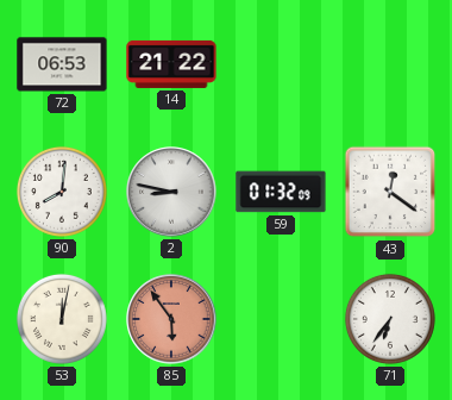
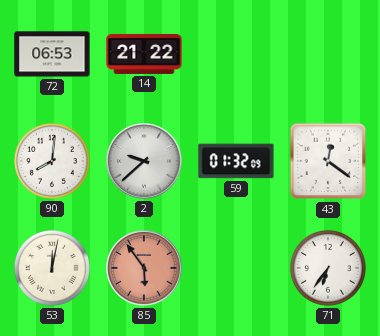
2: 8:47 -> 9:38
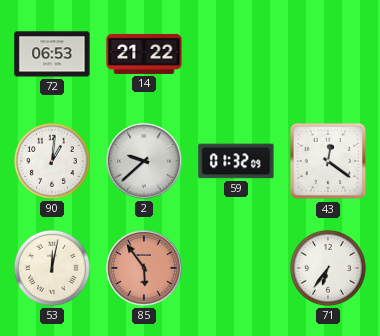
90: 8:01 -> 1:01
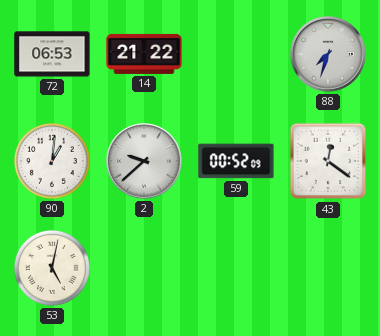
88: none -> 7:33
59: 01:32 -> 00:52
53: 12:02 -> 5:02
85: 5:54 -> none
71: 6:36 -> none
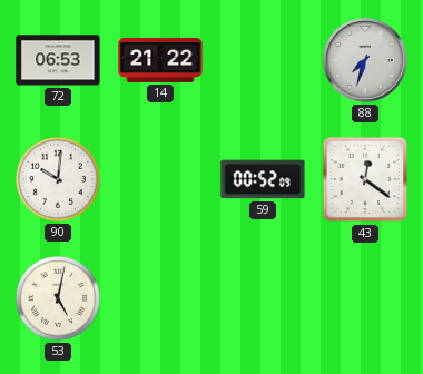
90: 1:01 -> 10:01
2: 9:38 -> none
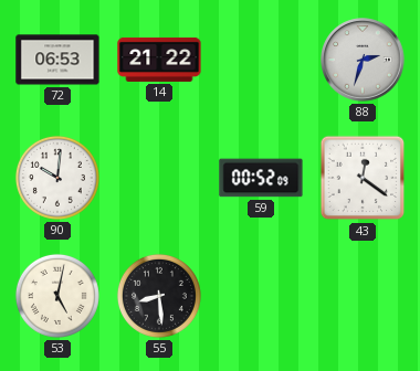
88: 7:33 -> 2:33
55: none -> 8:29
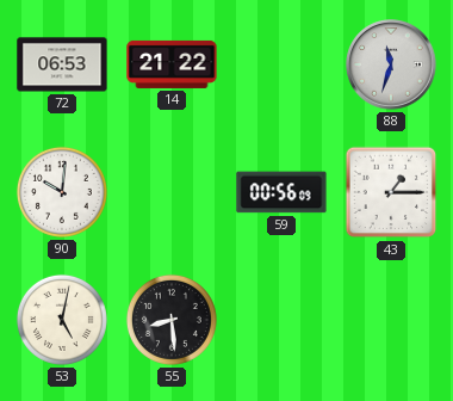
88: 2:33 -> 11:33
59: 00:52 -> 00:56
43: 12:21 -> 1:15
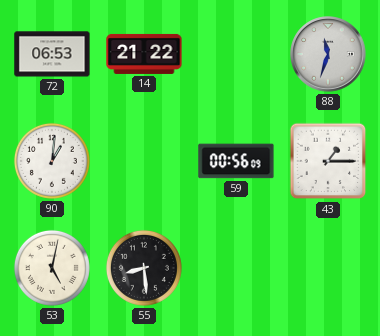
90: 10:01 -> 1:01
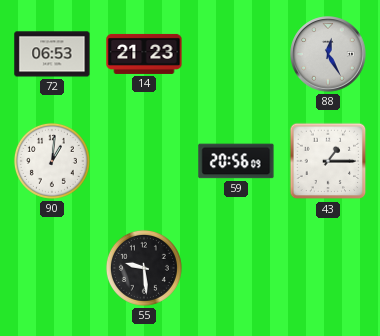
14: 21:22 -> 21:23
88: 11:33 -> 12:25
59: 00:56 -> 20:56
53: 5:02 -> none
55: 8:29 -> 9:29
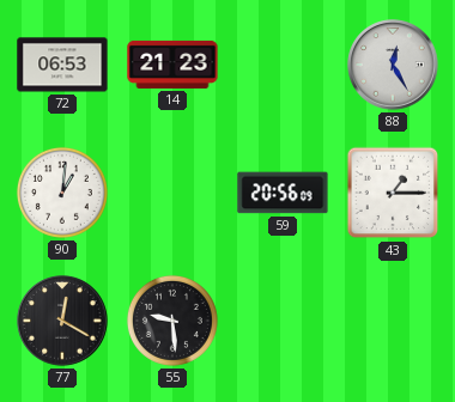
77: none -> 12:20
